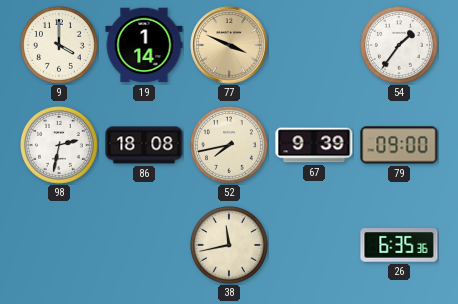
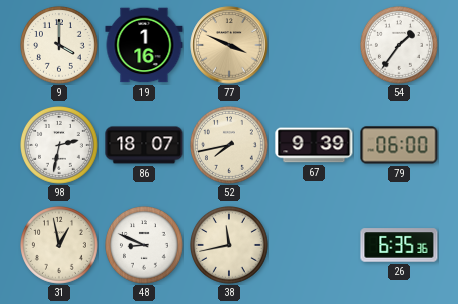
19: 1:14 -> 1:16
86: 18:08 -> 18:07
79: 09:00 -> 06:00
31: none -> 12:58
48: none -> 8:49
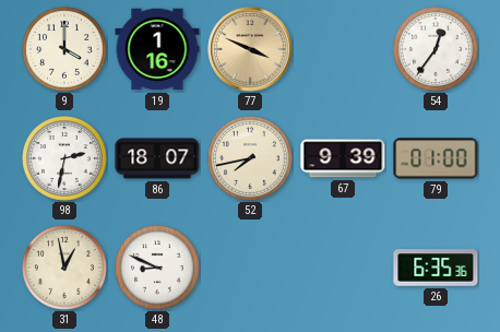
54: 1:36 -> 12:36
79: 06:00 -> 01:00
38: 11:43 -> none
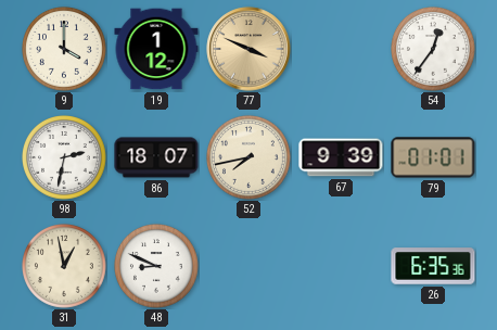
19: 1:16 -> 1:12
79: 01:00 -> 01:01
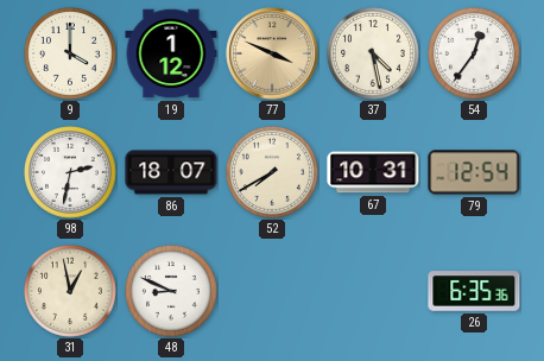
37: none -> 4:28
52: 7:43 -> 7:40
67: 9:39 -> 10:31
79: 01:01 -> 12:54
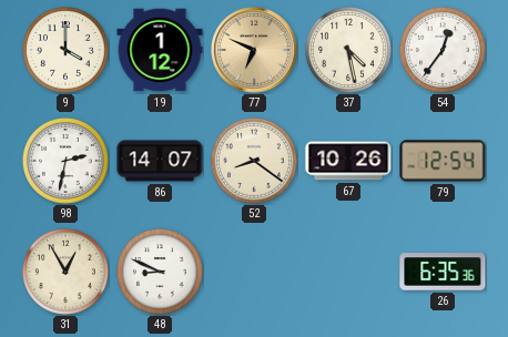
77: 3:49 -> 6:49
86: 18:07 -> 14:07
52: 7:40 -> 8:21
67: 10:31 -> 10:26
31: 12:58 -> 12:55
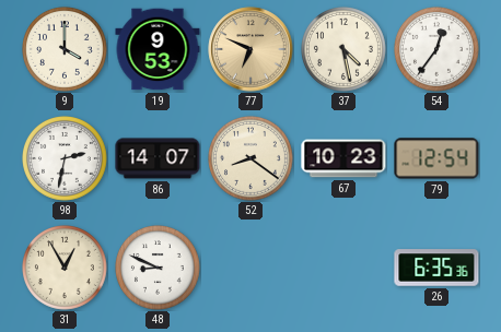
19: 1:12 -> 9:53
67: 10:26 -> 10:23
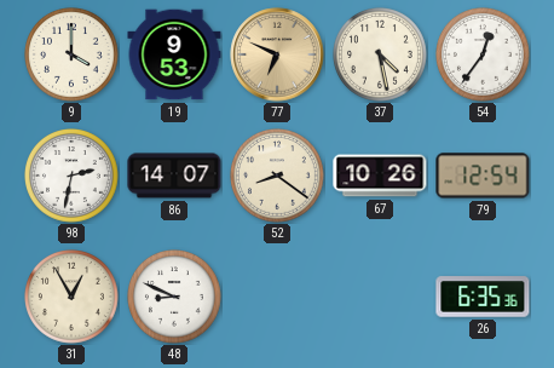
67: 10:23 -> 10:26
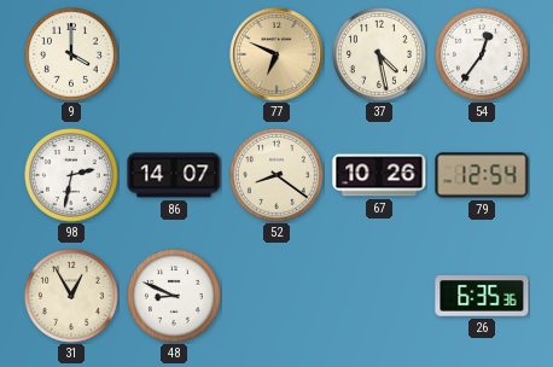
19: 9:53 -> none
